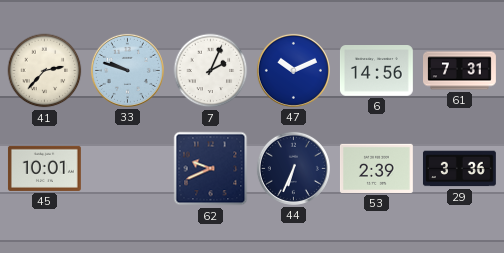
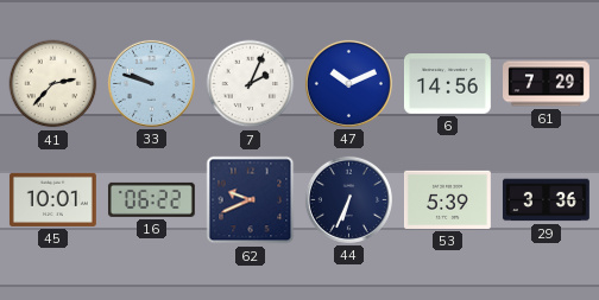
61: 7:31 -> 7:29
16: none -> 06:22
53: 2:39 -> 5:39
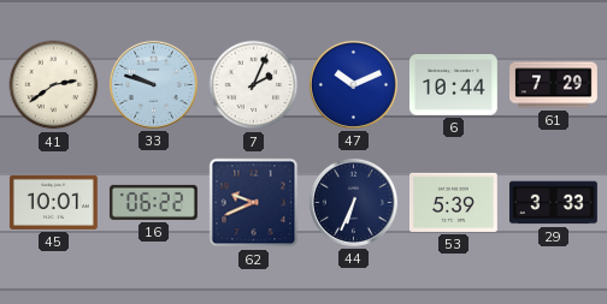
41: 2:37 -> 2:39
6: 14:56 -> 10:44
29: 3:36 -> 3:33
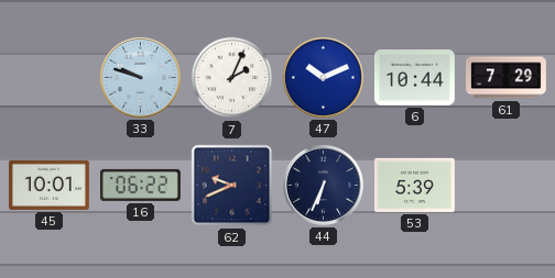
41: 2:39 -> none
29: 3:33 -> none
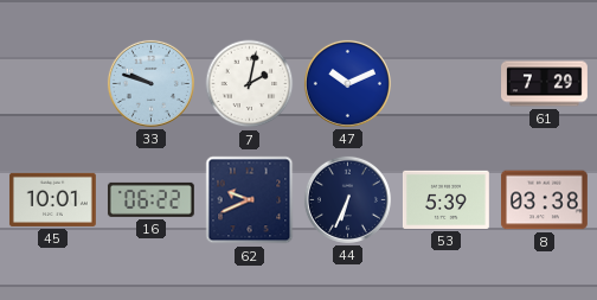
7: 2:04 -> 2:02
6: 10:44 -> none
8: none -> 03:38
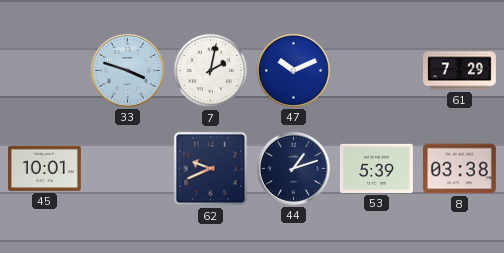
33: 9:48 -> 3:48
16: 06:22 -> none
44: 6:34 -> 1:12
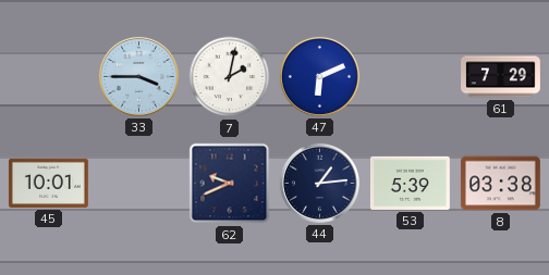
33: 3:48 -> 3:45
47: 10:11 -> 6:11
44: 1:12 -> 1:14
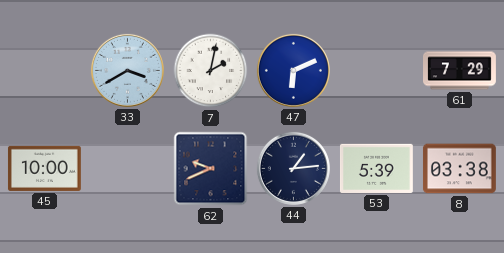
33: 3:45 -> 3:40
45: 10:01 -> 10:00
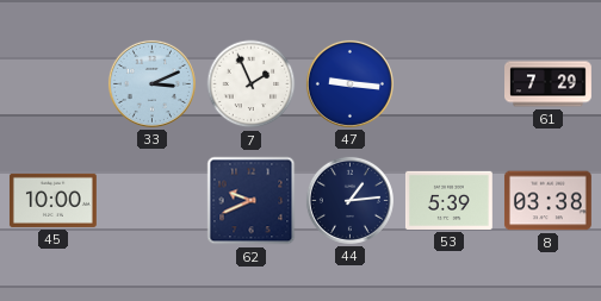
33: 3:40 -> 3:11
7: 2:02 -> 1:56
47: 6:11 -> 9:16
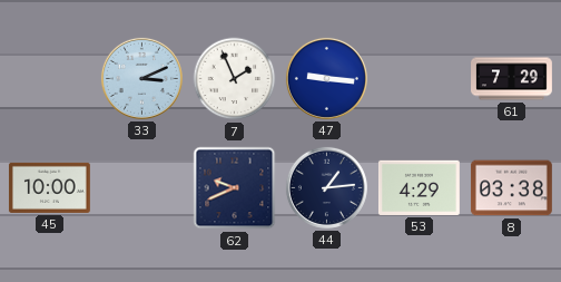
53: 5:39 -> 4:29
